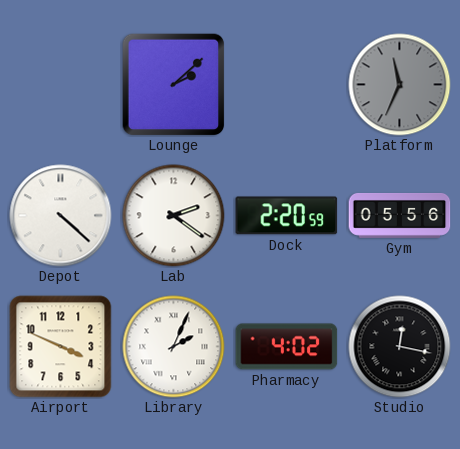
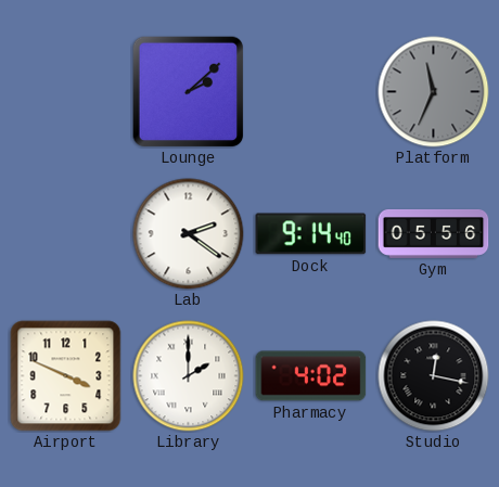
Depot: 4:22 -> none
Dock: 2:20 -> 9:14
Library: 2:04 -> 2:00
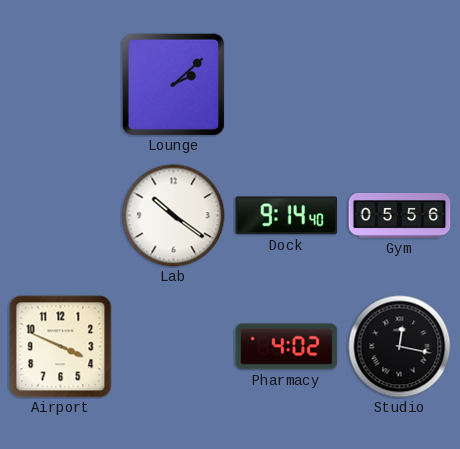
Platform: 11:34 -> none
Lab: 2:21 -> 10:21
Library: 2:00 -> none
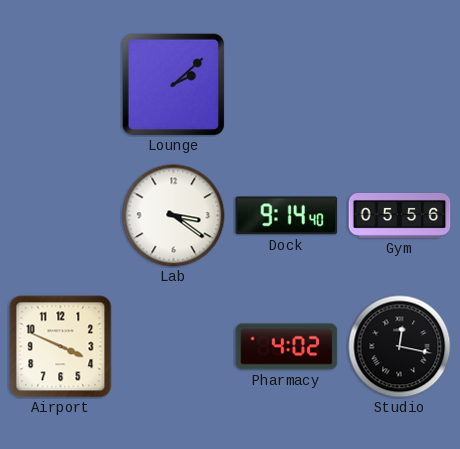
Lab: 10:21 -> 3:21
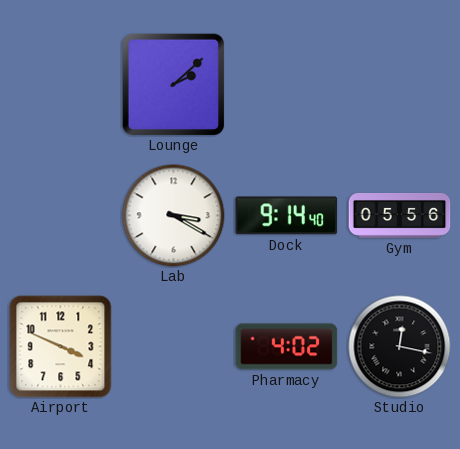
Lab: 3:21 -> 3:20
